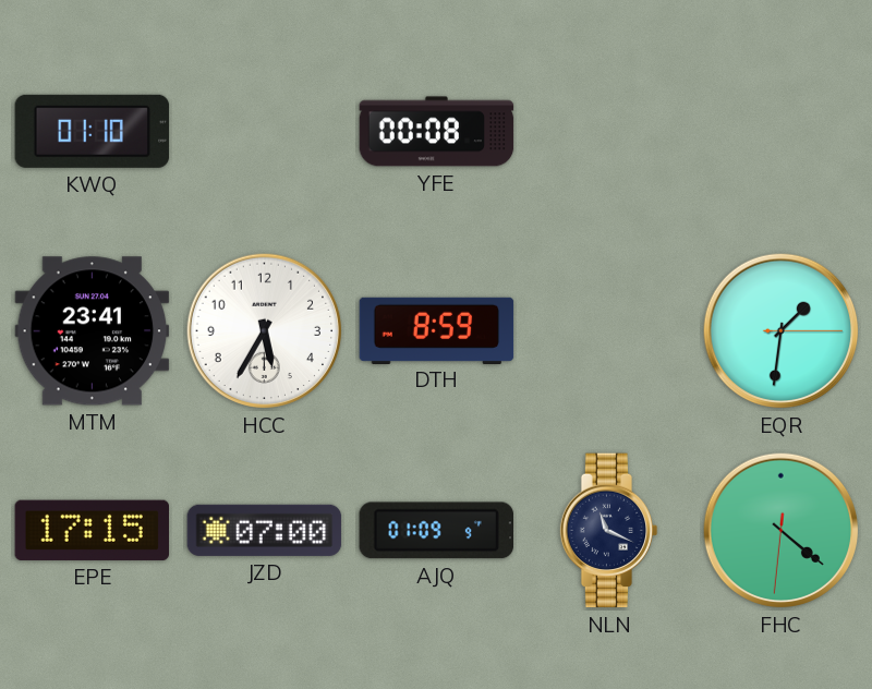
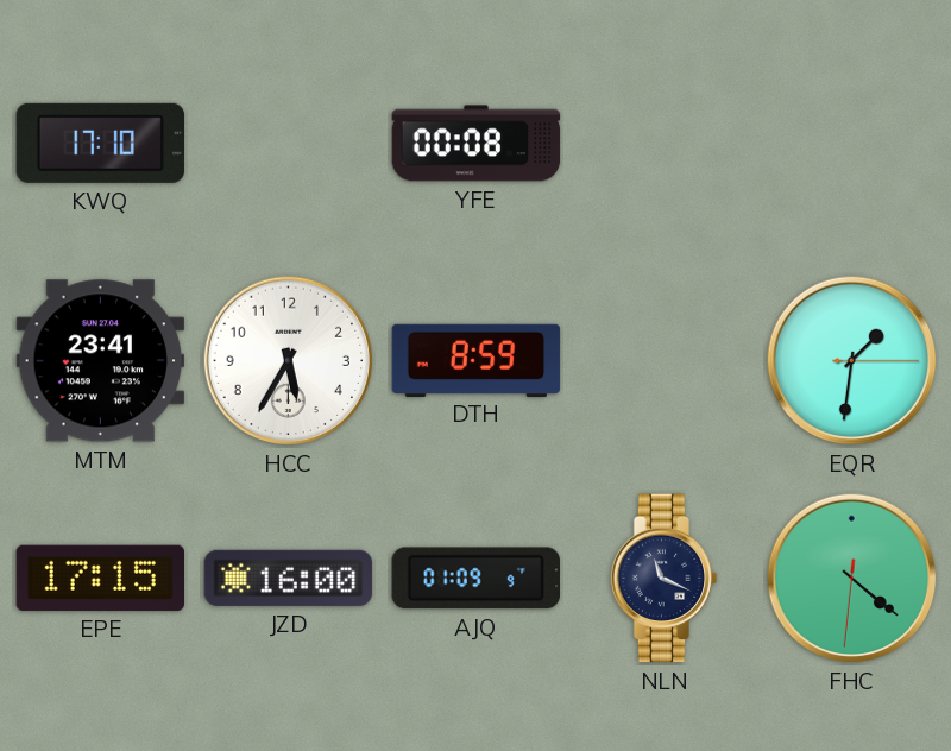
KWQ: 01:10 -> 17:10
JZD: 07:00 -> 16:00
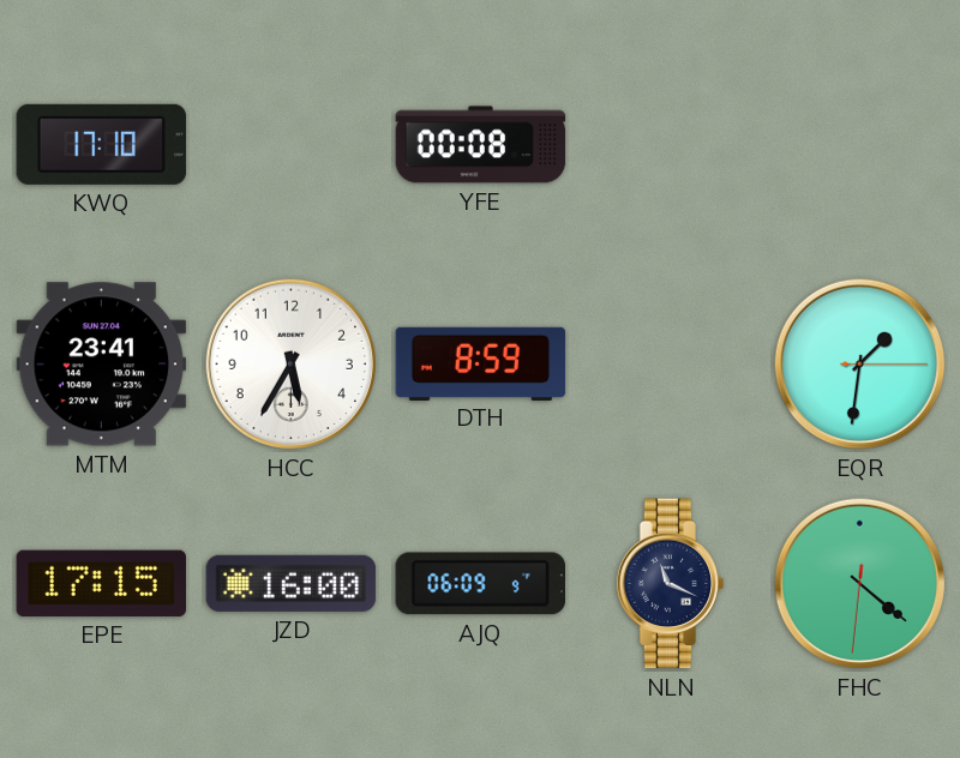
AJQ: 01:09 -> 06:09
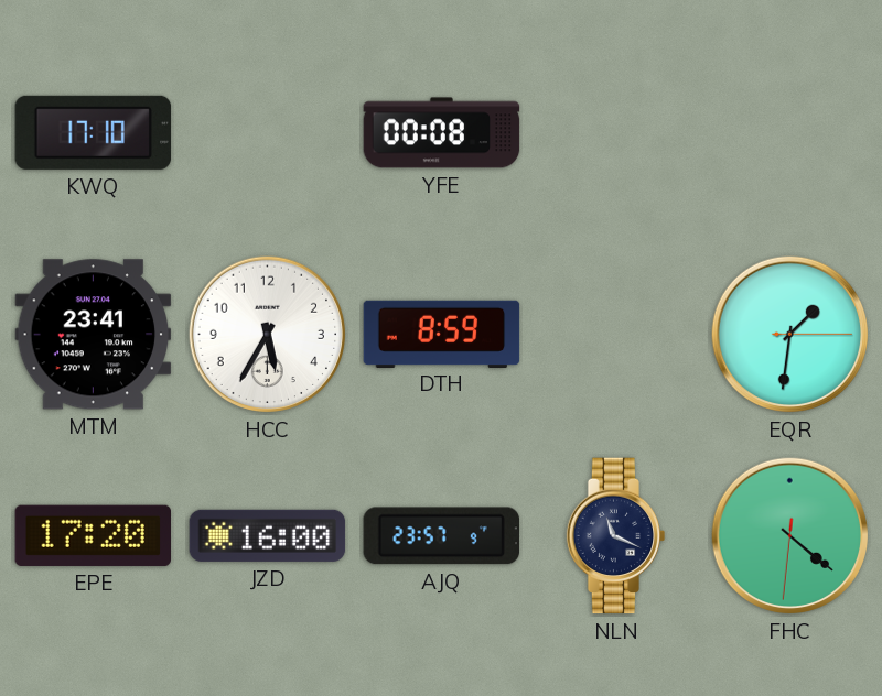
EPE: 17:15 -> 17:20
AJQ: 06:09 -> 23:57
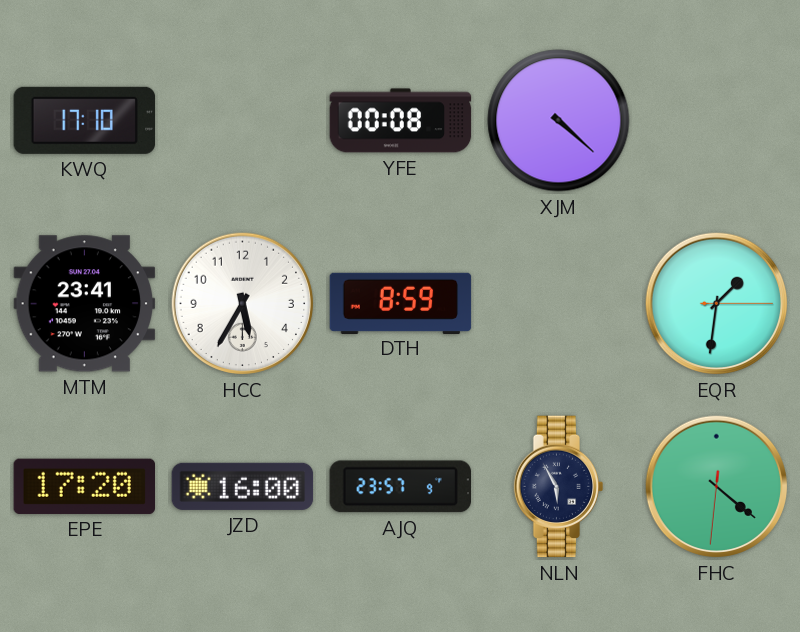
XJM: none -> 4:22
NLN: 11:19 -> 5:55
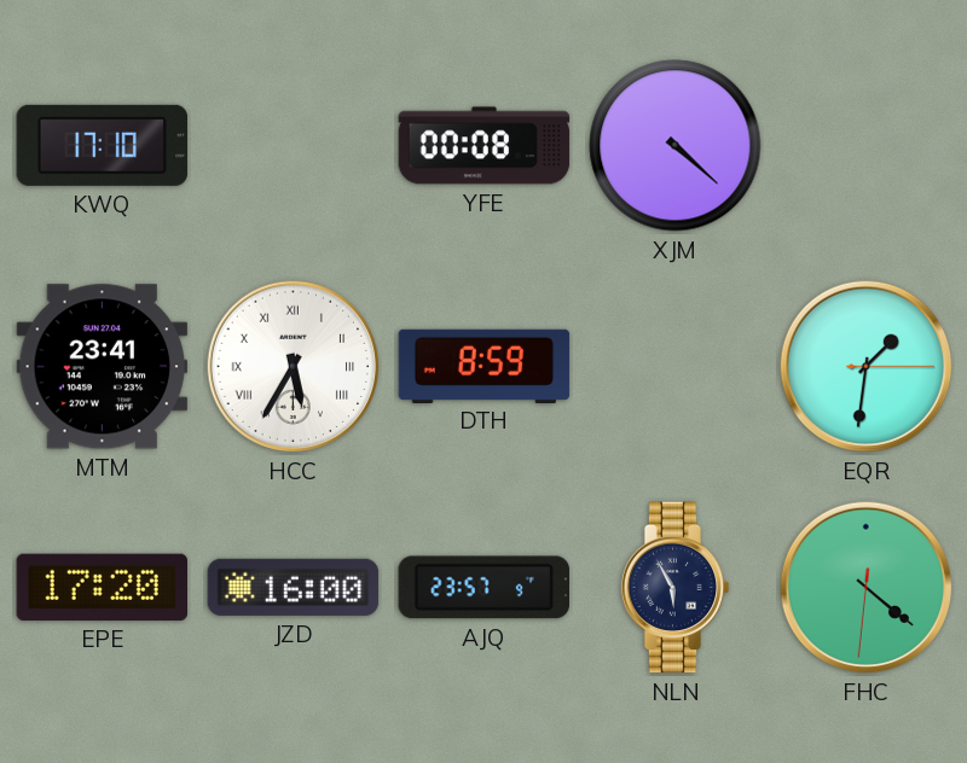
HCC numerals: Arabic -> Roman
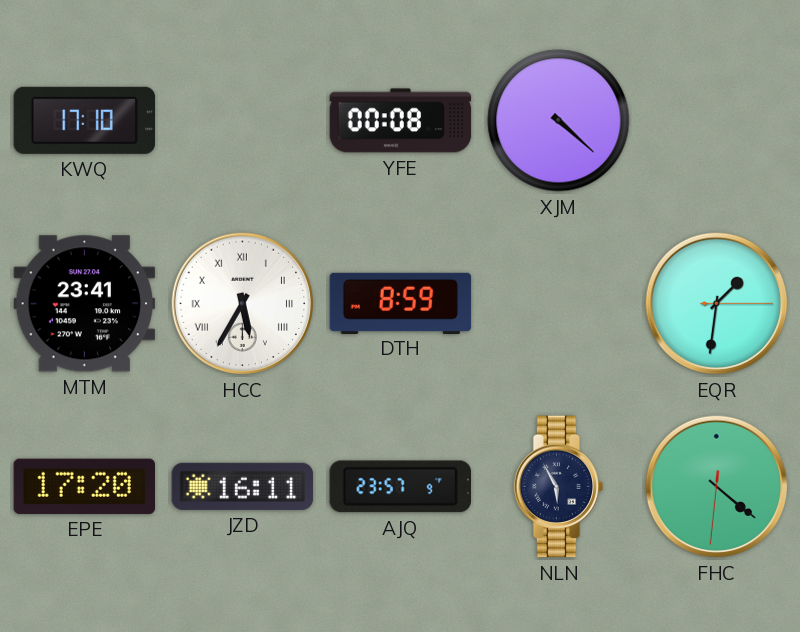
JZD: 16:00 -> 16:11
